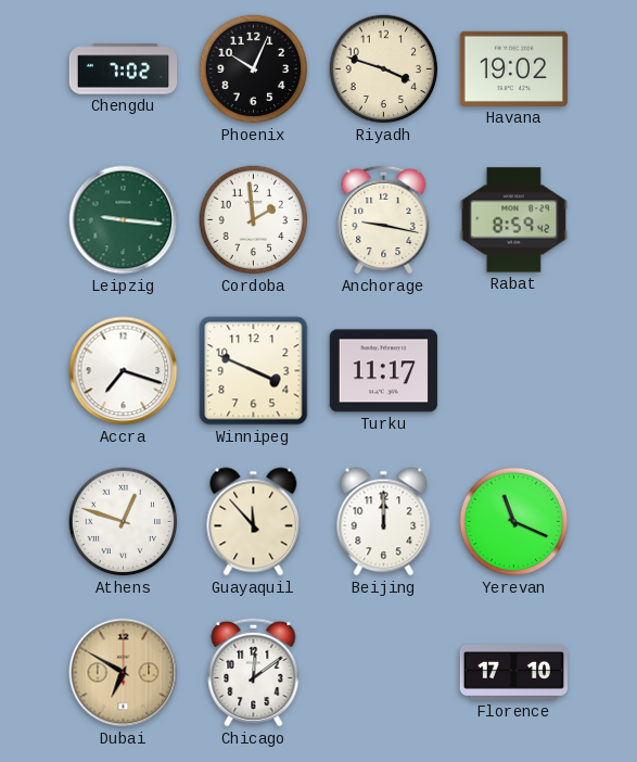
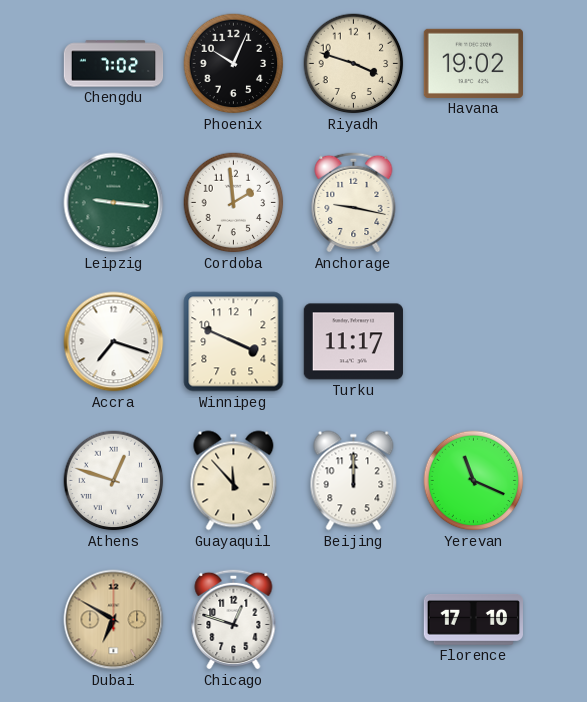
Rabat: 8:59 -> none
Chicago: 12:09 -> 12:48
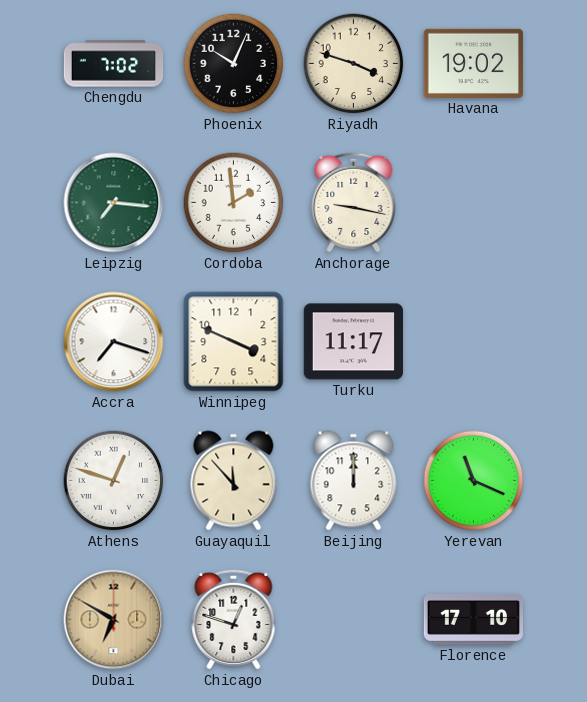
Leipzig: 9:16 -> 7:16
